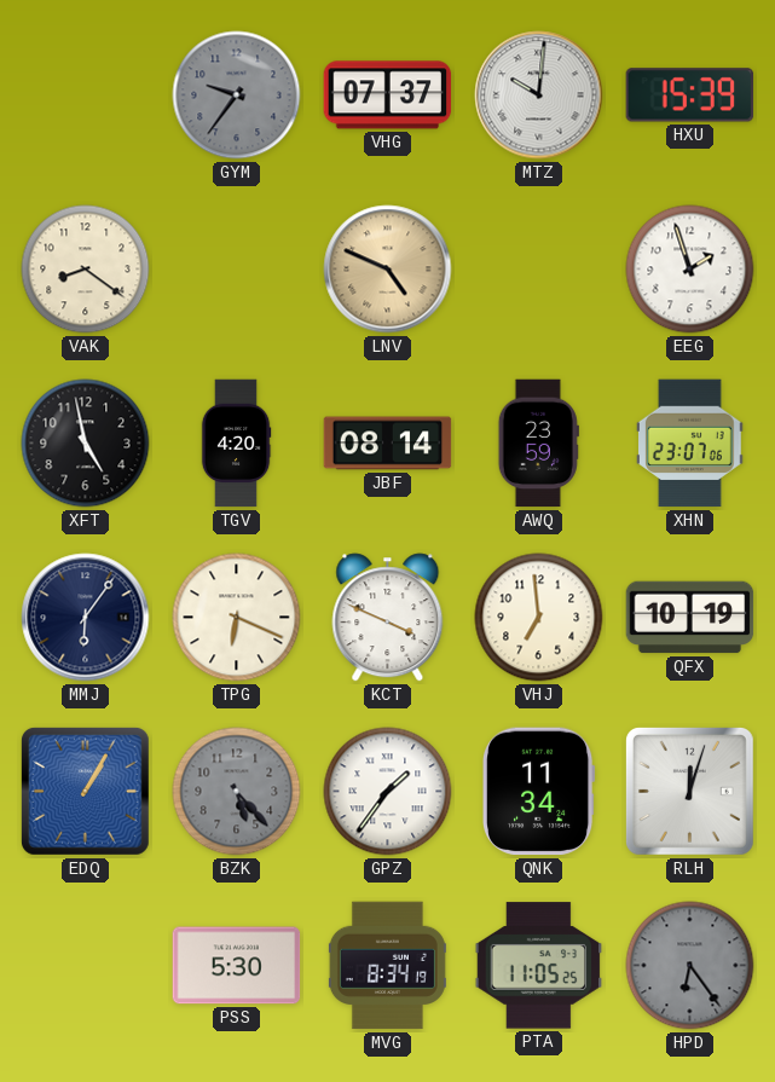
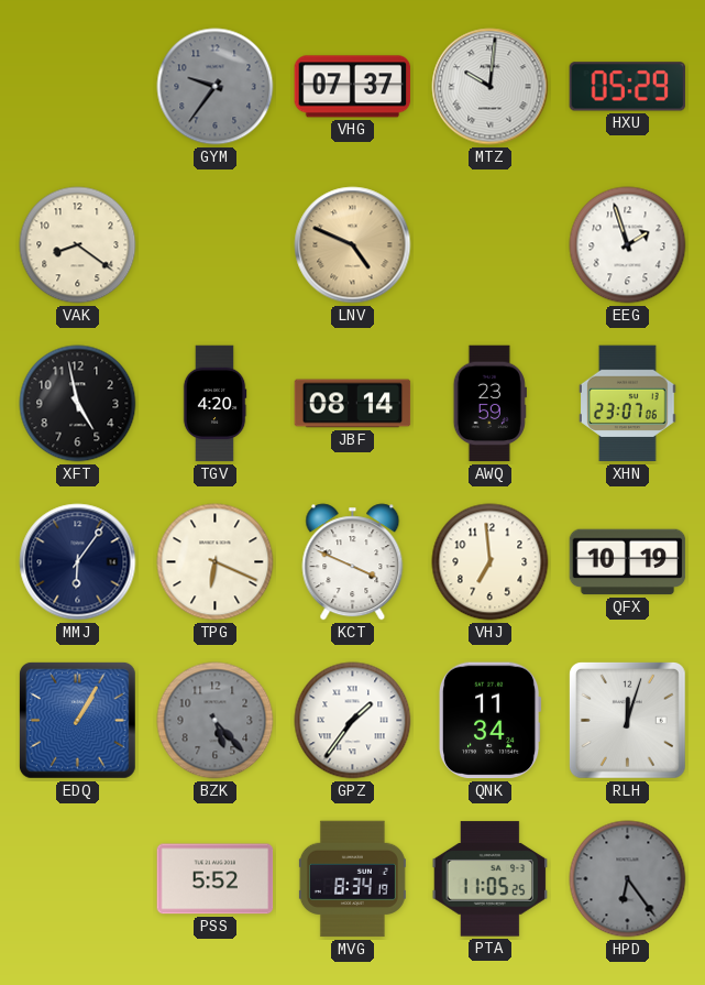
HXU: 15:39 -> 05:29
PSS: 5:30 -> 5:52
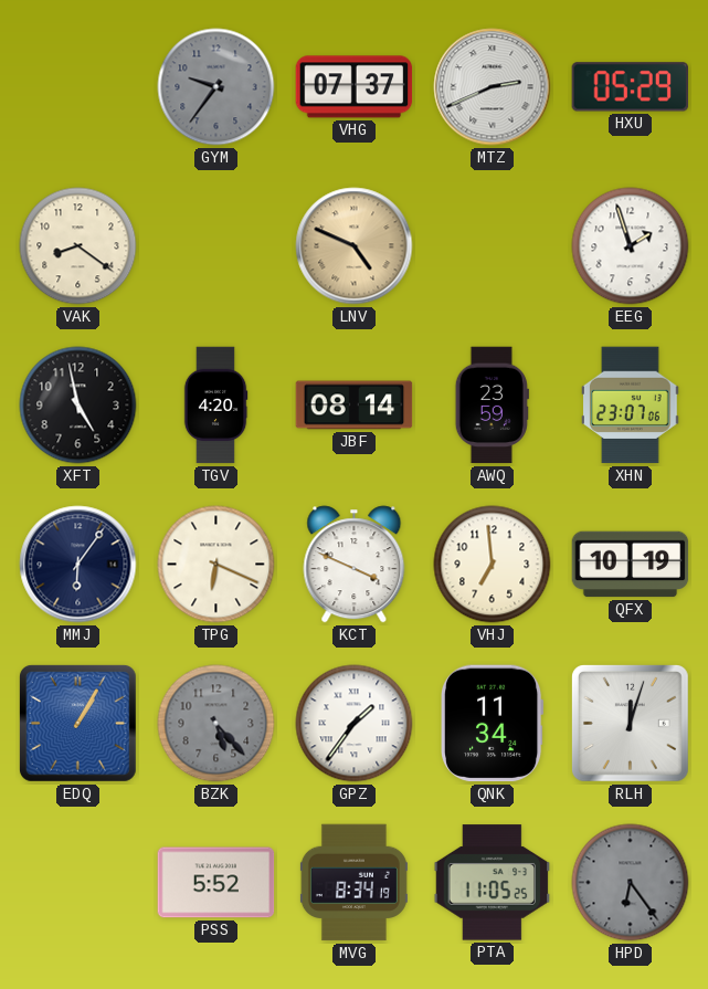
MTZ: 10:01 -> 2:41
